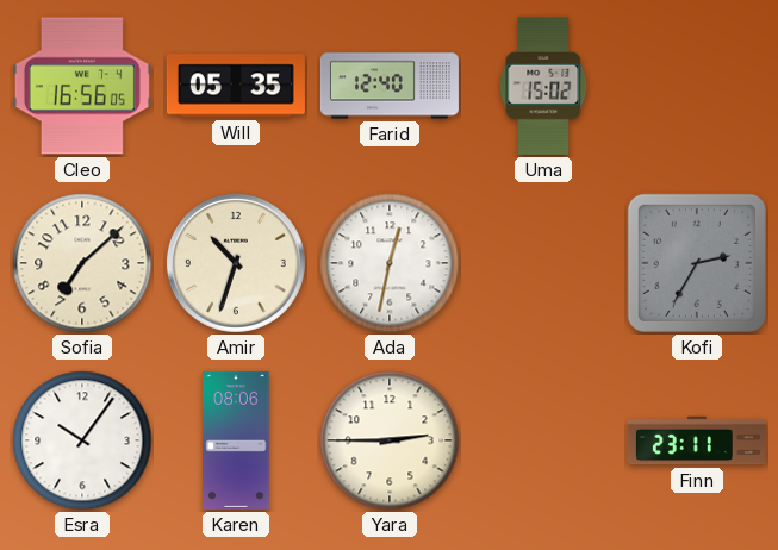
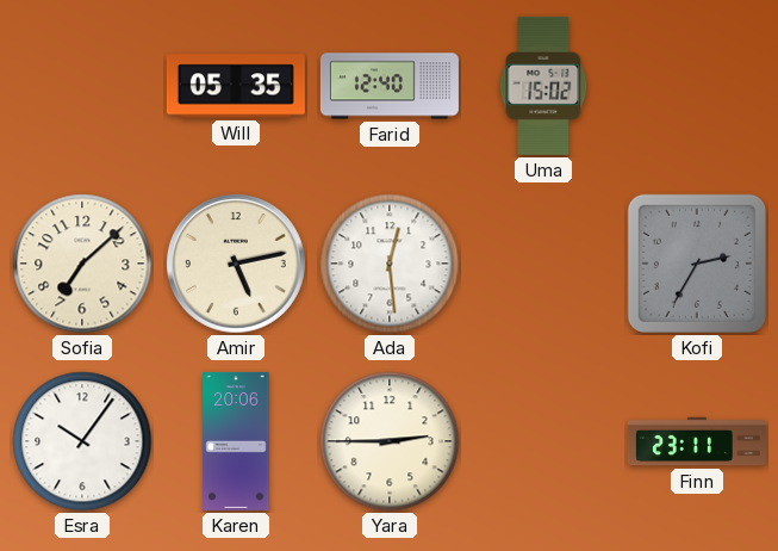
Cleo: 16:56 -> none
Amir: 10:33 -> 5:13
Ada: 12:32 -> 12:29
Karen: 08:06 -> 20:06
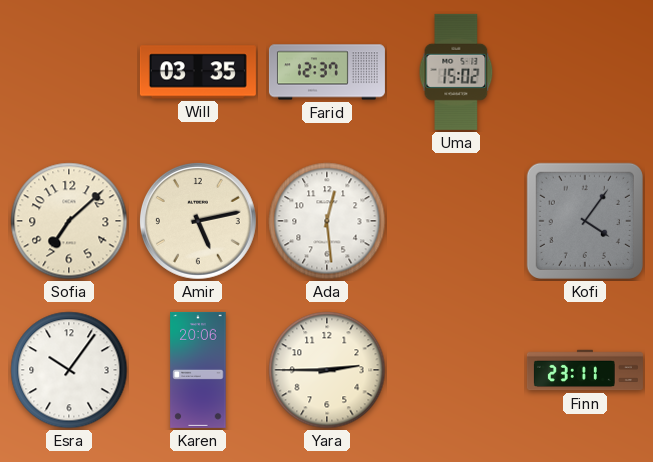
Will: 05:35 -> 03:35
Farid: 12:40 -> 12:37
Kofi: 2:35 -> 4:06
